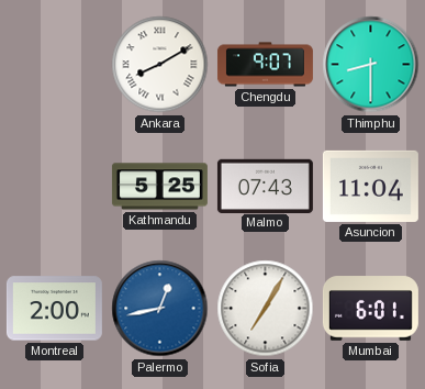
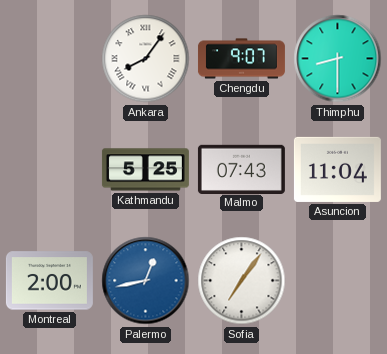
Ankara: 8:10 -> 8:06
Sofia: 7:05 -> 7:06
Mumbai: 6:01 -> none
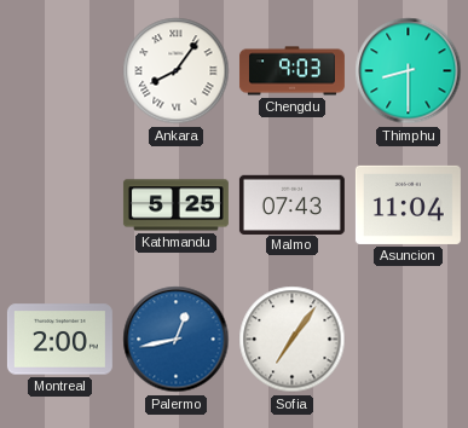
Chengdu: 9:07 -> 9:03
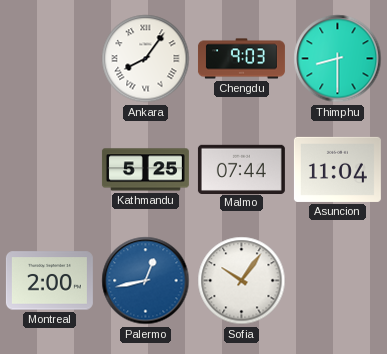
Malmo: 07:43 -> 07:44
Sofia: 7:06 -> 10:06
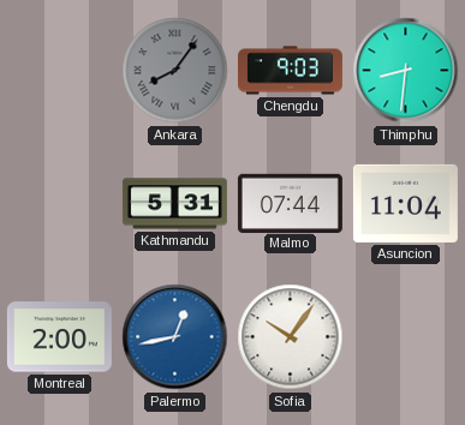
Ankara dial: white -> grey
Thimphu: 8:30 -> 8:31
Kathmandu: 5:25 -> 5:31
